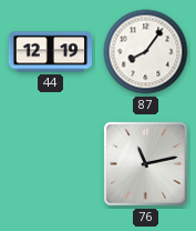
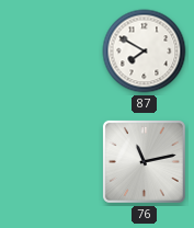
44: 12:19 -> none
87: 8:06 -> 7:50
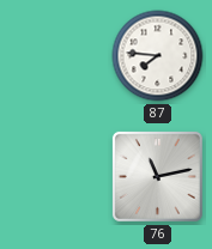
87: 7:50 -> 7:46
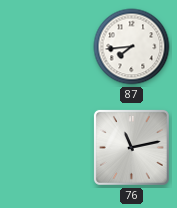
87: 7:46 -> 7:44
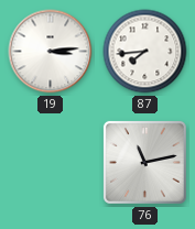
19: none -> 3:14
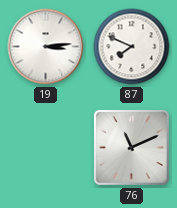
87: 7:44 -> 7:49
76: 11:13 -> 11:11
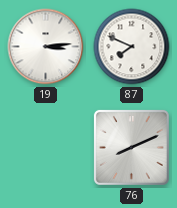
76: 11:11 -> 8:11
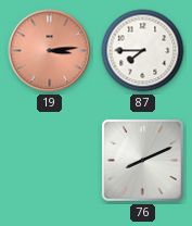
19 dial: white -> salmon
87: 7:49 -> 7:45
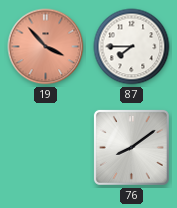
19: 3:14 -> 3:53
76: 8:11 -> 8:09
